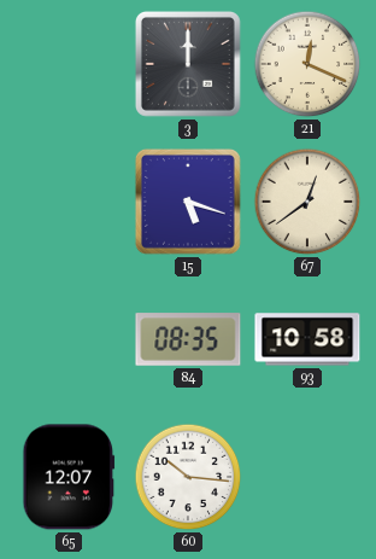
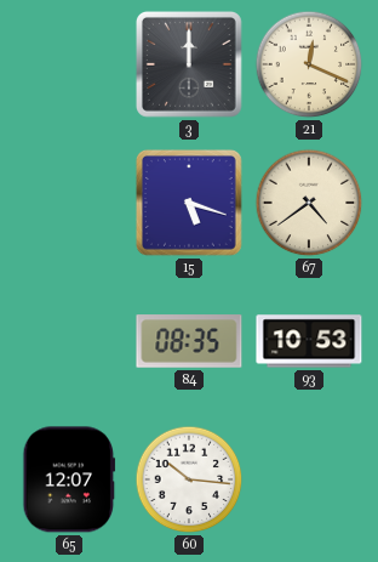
67: 12:39 -> 4:39
93: 10:58 -> 10:53
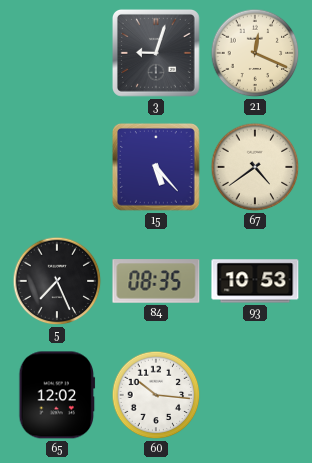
3: 12:00 -> 9:03
15: 5:18 -> 5:23
5: none -> 7:26
65: 12:07 -> 12:02
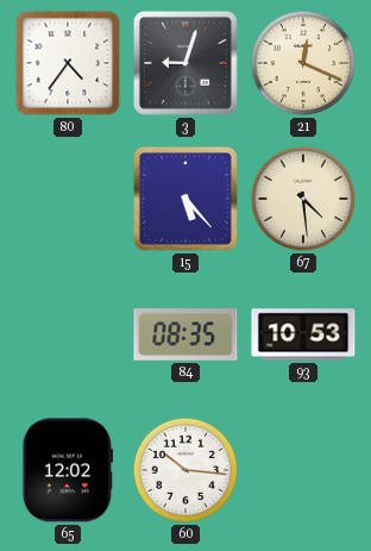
80: none -> 4:36
67: 4:39 -> 4:29
5: 7:26 -> none
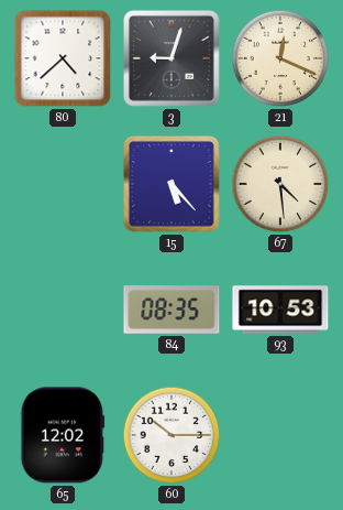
80: 4:36 -> 4:38
60: 10:16 -> 10:15
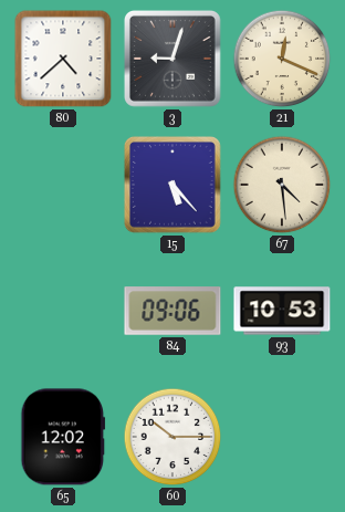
84: 08:35 -> 09:06
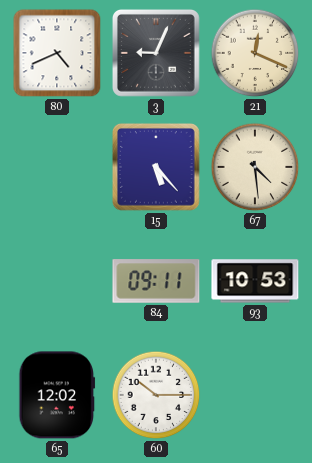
80: 4:38 -> 4:41
3: 9:03 -> 9:04
84: 09:06 -> 09:11
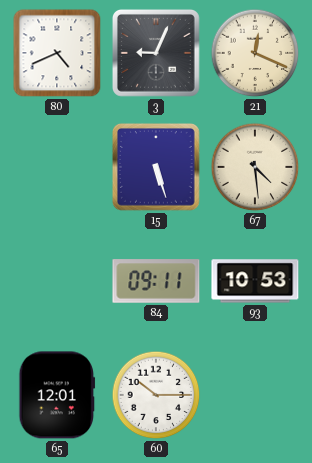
15: 5:23 -> 5:27
65: 12:02 -> 12:01
